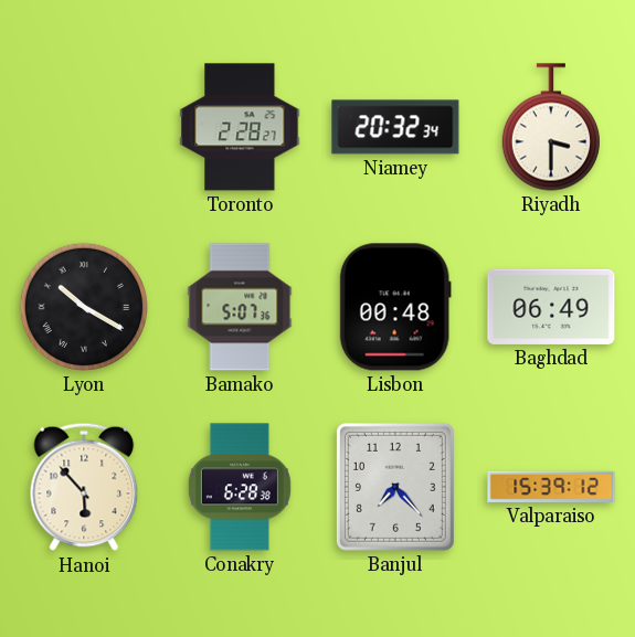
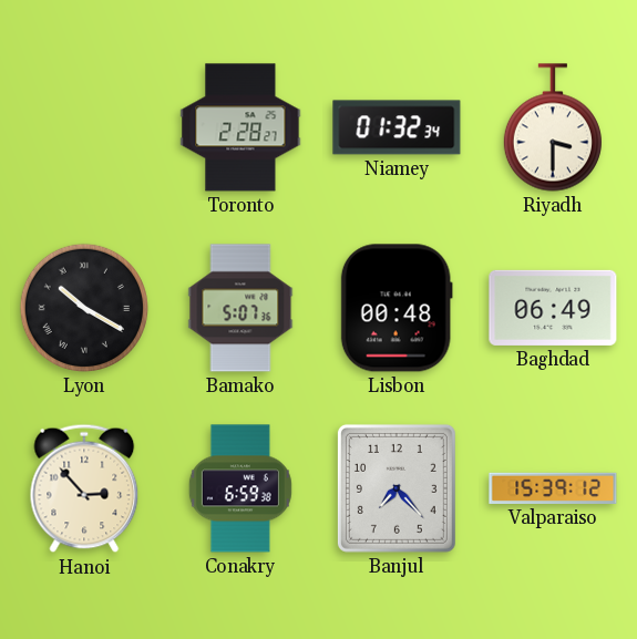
Niamey: 20:32 -> 01:32
Hanoi: 5:53 -> 2:53
Conakry: 6:28 -> 6:59
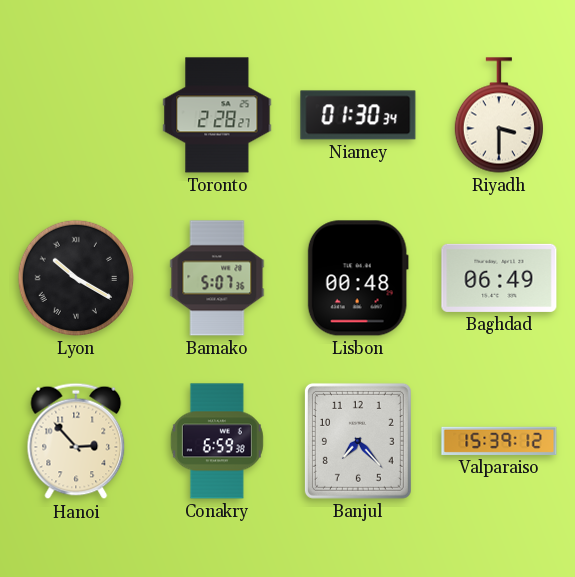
Niamey: 01:32 -> 01:30
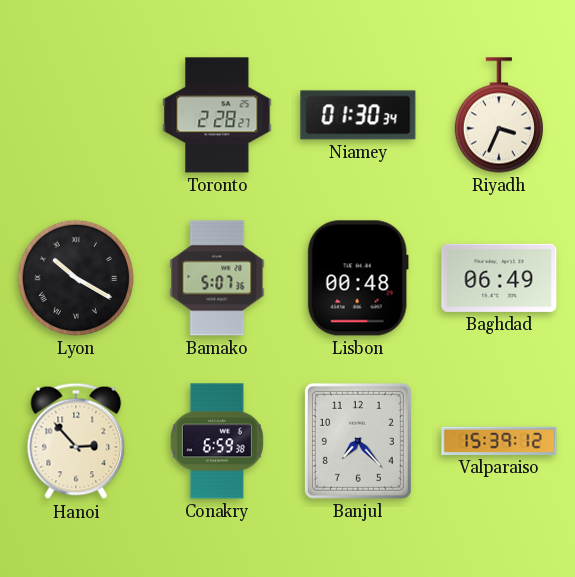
Riyadh: 3:30 -> 3:34
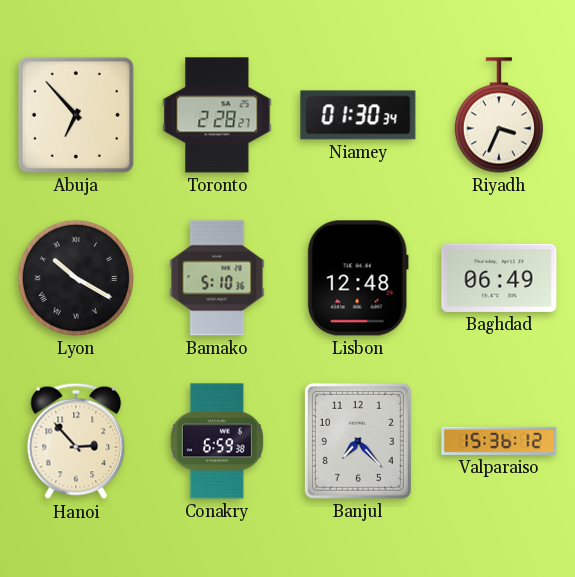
Abuja: none -> 6:53
Bamako: 5:07 -> 5:10
Lisbon: 00:48 -> 12:48
Valparaiso: 15:39 -> 15:36
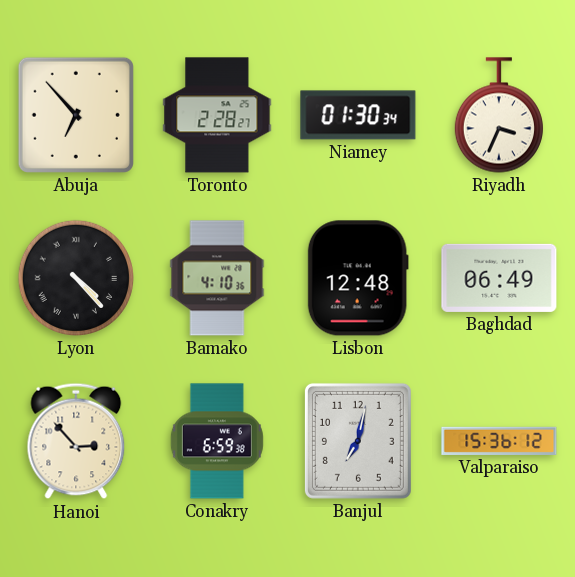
Lyon: 10:20 -> 4:23
Bamako: 5:10 -> 4:10
Banjul: 7:23 -> 7:02
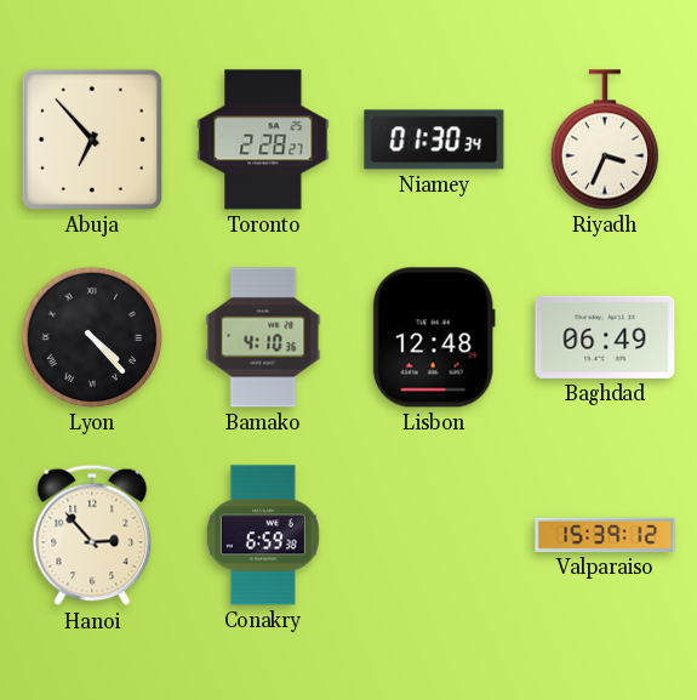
Banjul: 7:02 -> none
Valparaiso: 15:36 -> 15:39
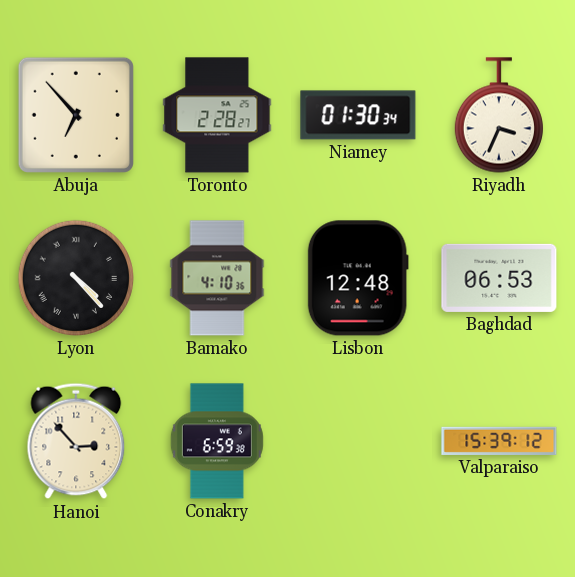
Baghdad: 06:49 -> 06:53
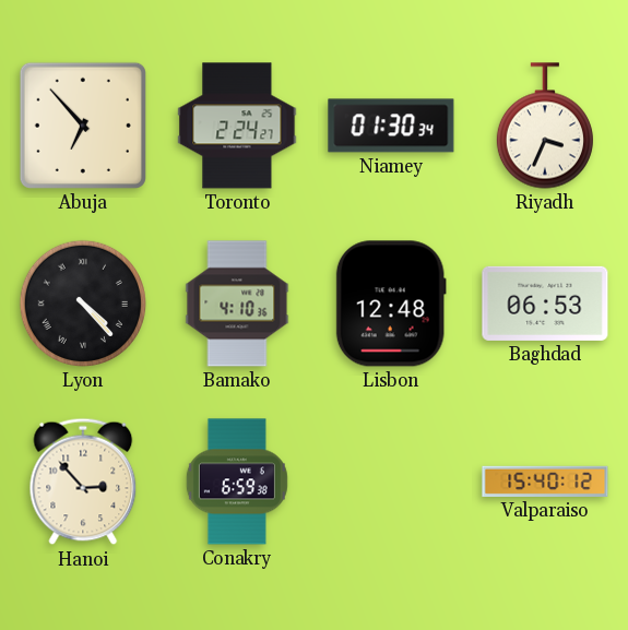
Toronto: 2:28 -> 2:24
Valparaiso: 15:39 -> 15:40
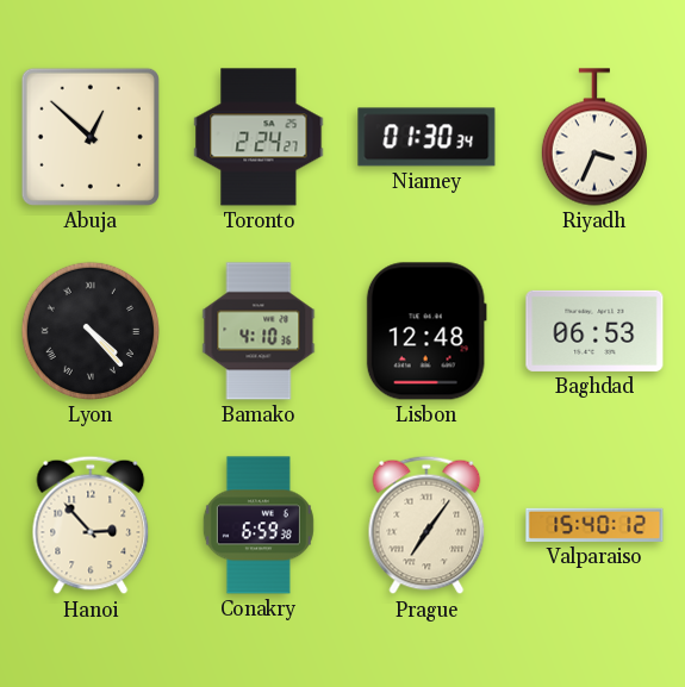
Abuja: 6:53 -> 12:52
Prague: none -> 7:06
